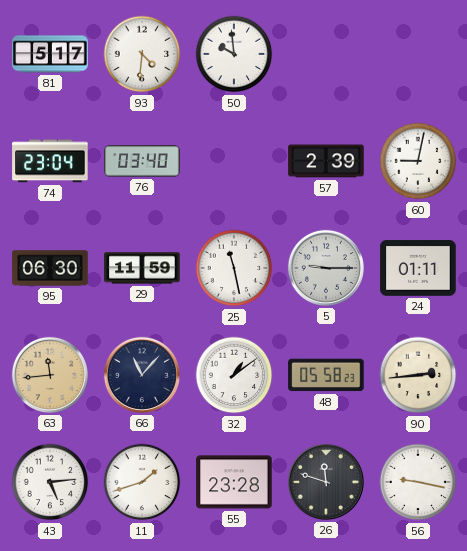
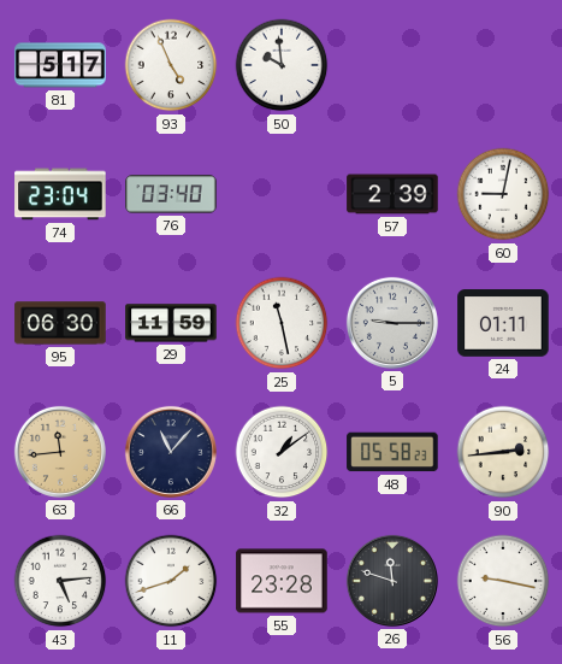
93: 4:31 -> 4:56
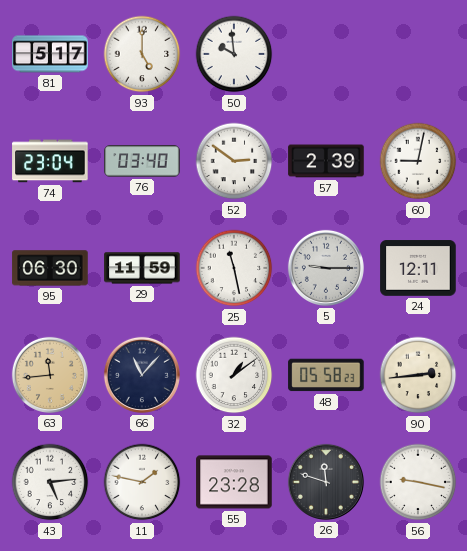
93: 4:56 -> 5:00
52: none -> 2:51
24: 01:11 -> 12:11
11: 1:42 -> 1:47
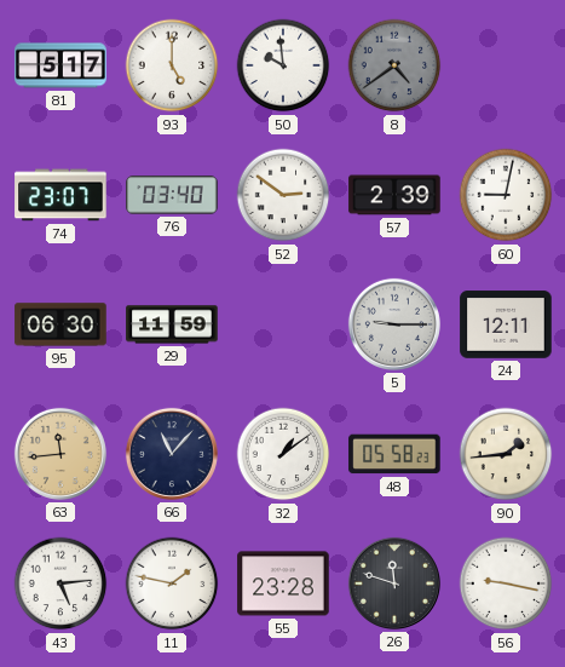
8: none -> 4:39
74: 23:04 -> 23:07
25: 11:28 -> none
90: 2:44 -> 1:44
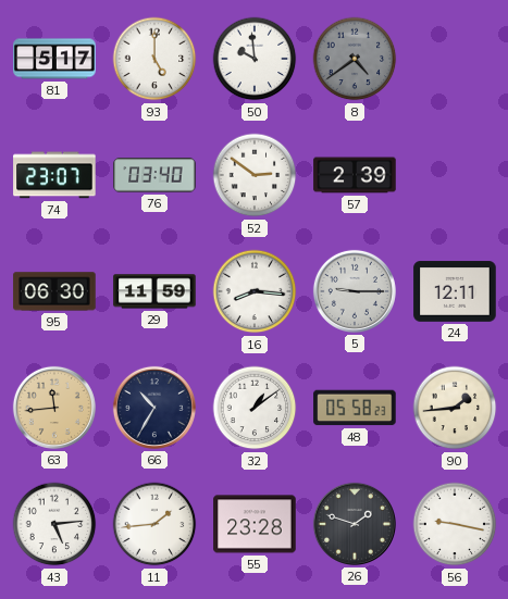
60: 9:02 -> none
16: none -> 8:16
66: 11:07 -> 10:35
11: 1:47 -> 1:44
26: 11:48 -> 1:48
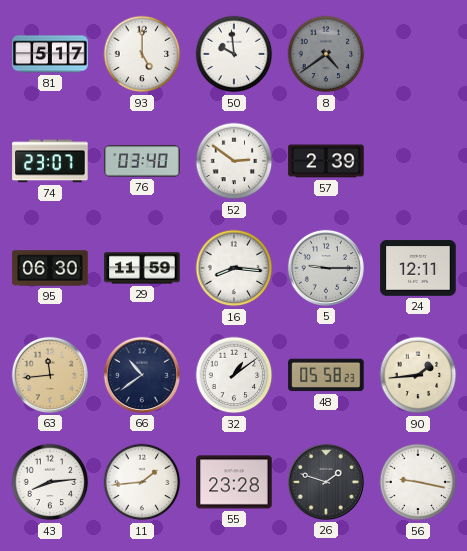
66: 10:35 -> 10:39
43: 5:14 -> 8:14
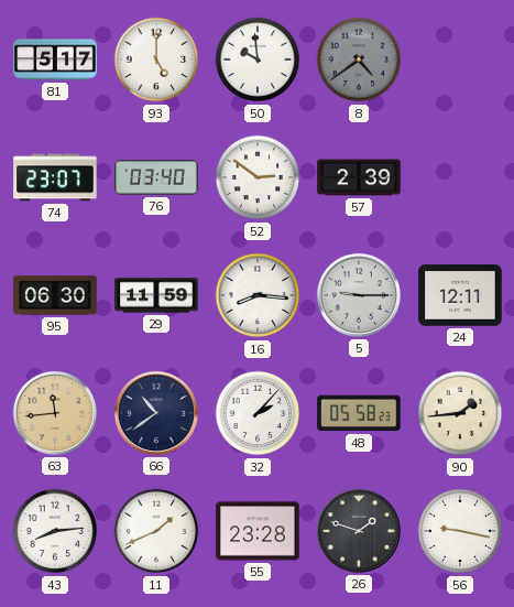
32: 1:09 -> 2:07
11: 1:44 -> 1:41
